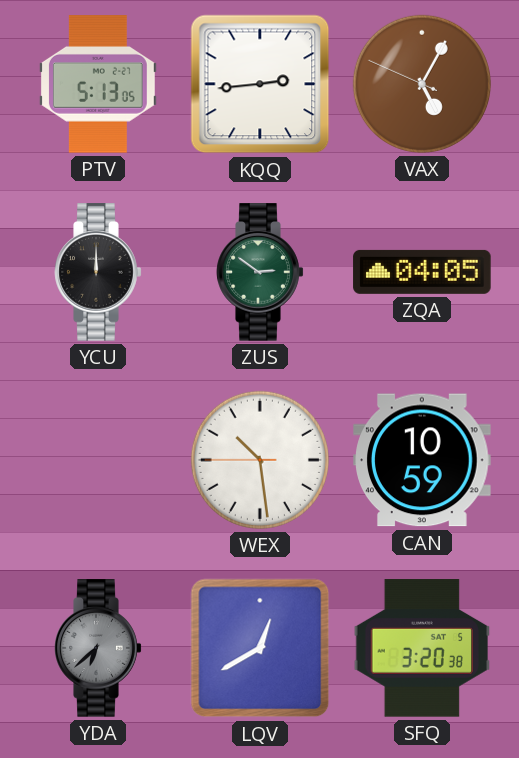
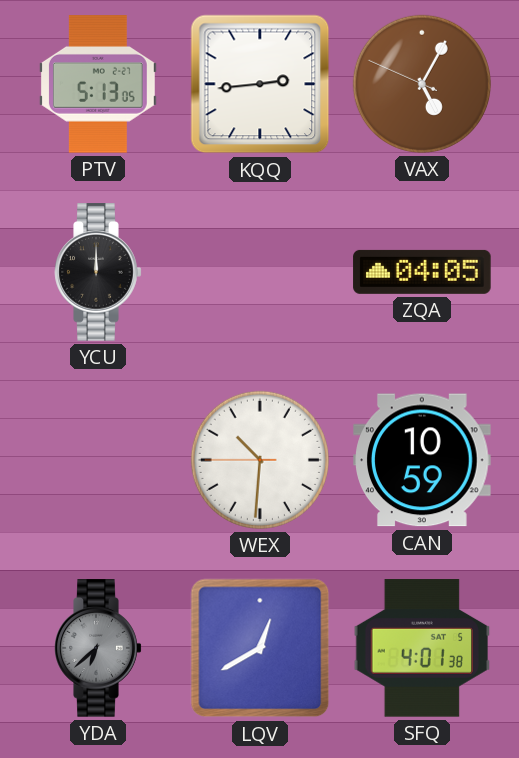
ZUS: 2:51 -> none
WEX: 10:28 -> 10:30
SFQ: 3:20 -> 4:01
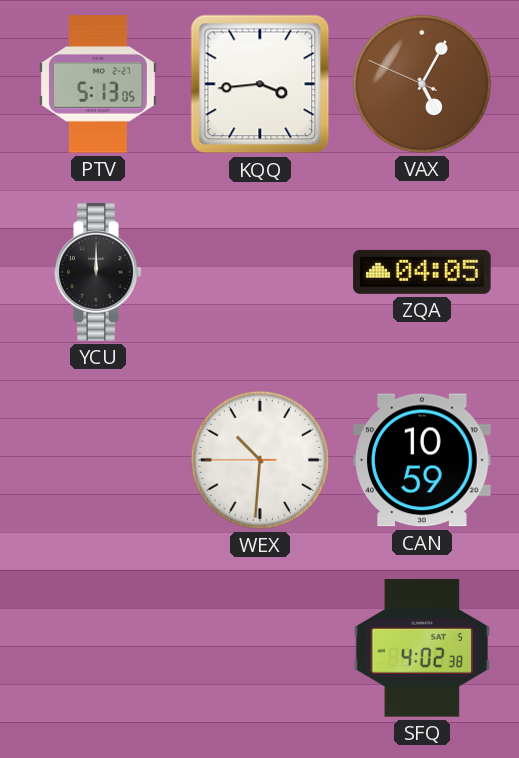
KQQ: 2:44 -> 3:44
YDA: 6:38 -> none
LQV: 12:40 -> none
SFQ: 4:01 -> 4:02
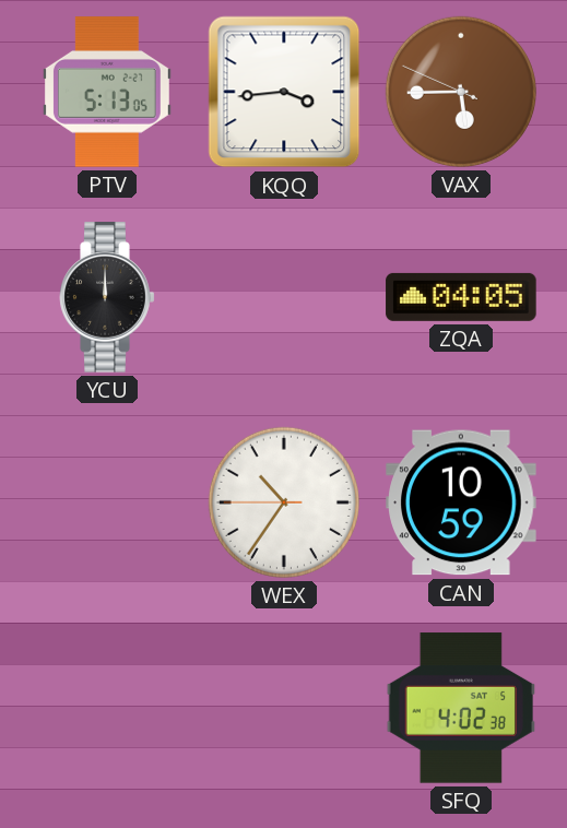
VAX: 5:04 -> 5:44
WEX: 10:30 -> 10:35
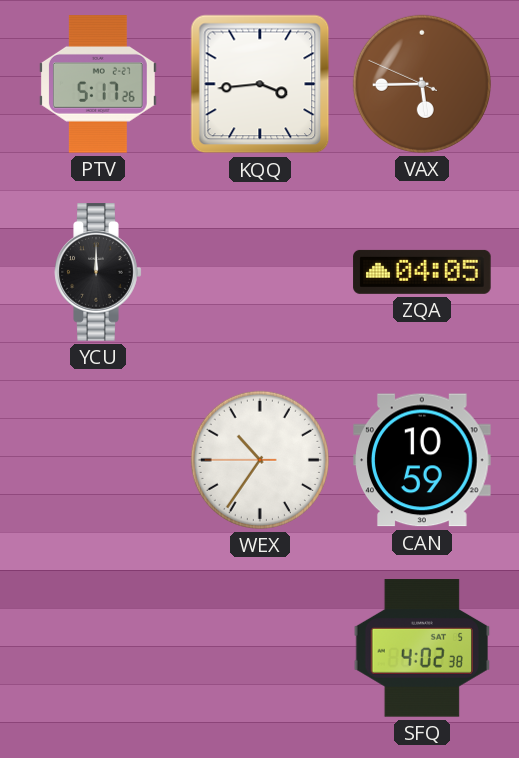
PTV: 5:13 -> 5:17
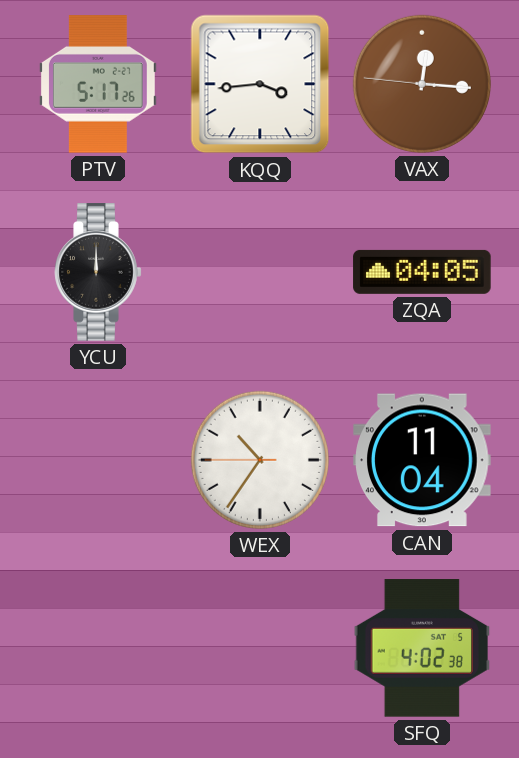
VAX: 5:44 -> 12:15
CAN: 10:59 -> 11:04
